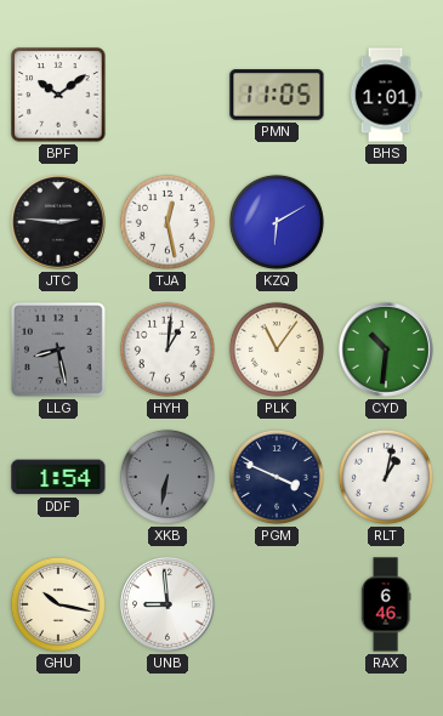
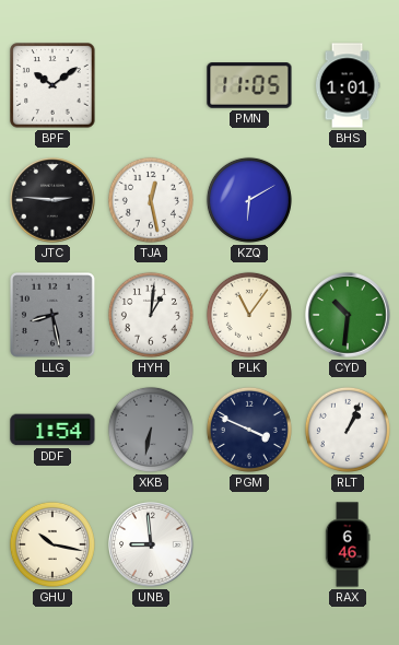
RLT: 1:02 -> 1:04
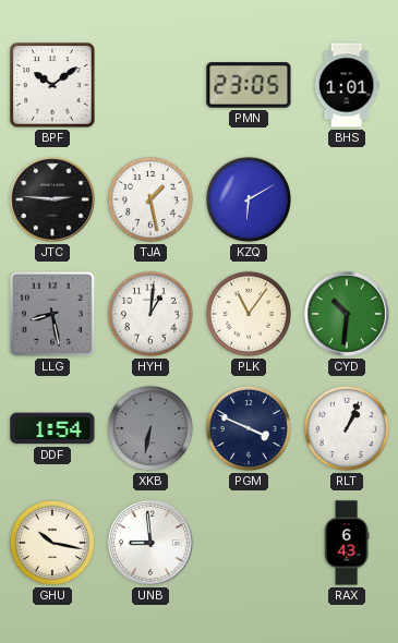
PMN: 11:05 -> 23:05
TJA: 12:28 -> 1:28
RAX: 6:46 -> 6:43
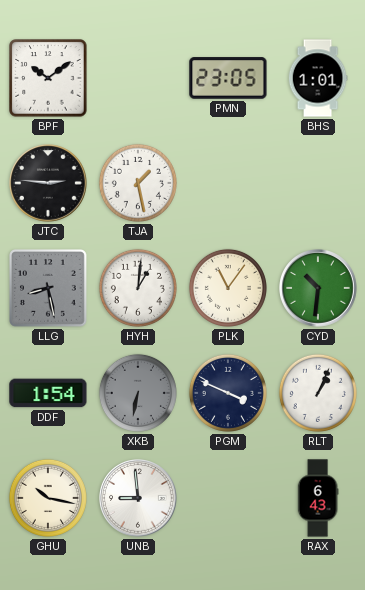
KZQ: 6:10 -> none
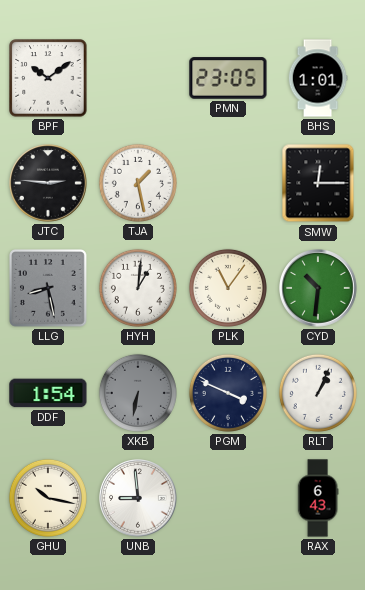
SMW: none -> 12:15
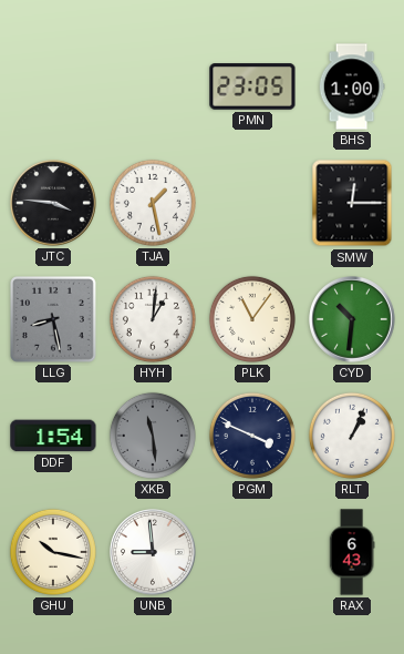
BPF: 10:09 -> none
BHS: 1:01 -> 1:00
JTC: 2:46 -> 3:46
XKB: 6:32 -> 11:29
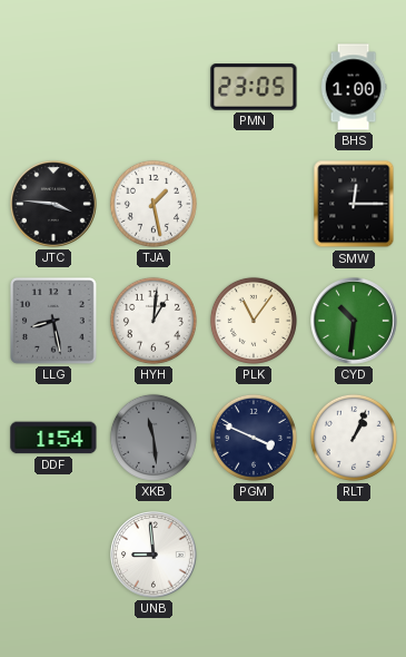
GHU: 10:17 -> none
RAX: 6:43 -> none
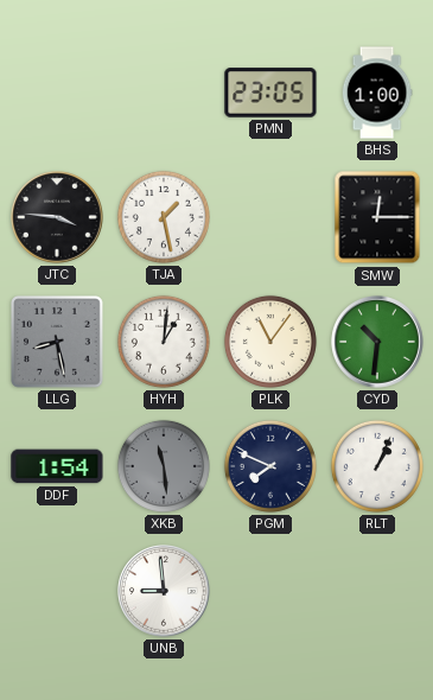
PGM: 3:49 -> 7:49
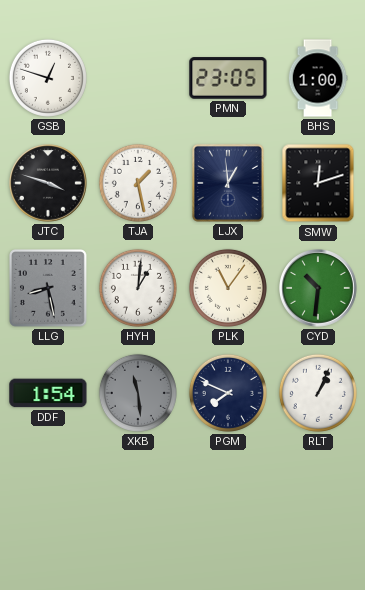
GSB: none -> 12:48
JTC: 3:46 -> 3:48
LJX: none -> 12:59
SMW: 12:15 -> 12:12
UNB: 8:59 -> none
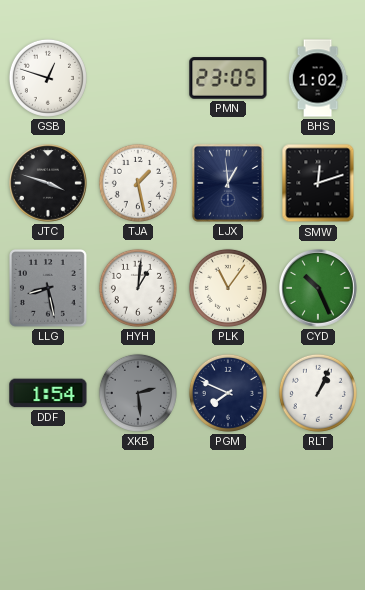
BHS: 1:00 -> 1:02
CYD: 10:31 -> 10:26
XKB: 11:29 -> 2:29
